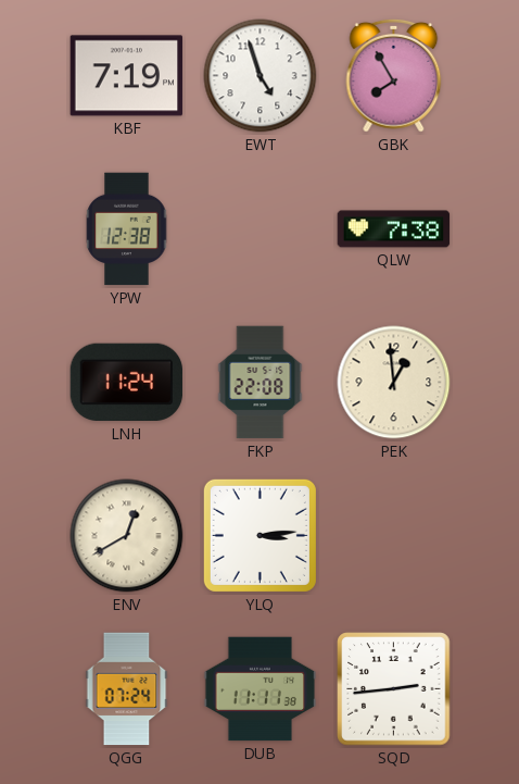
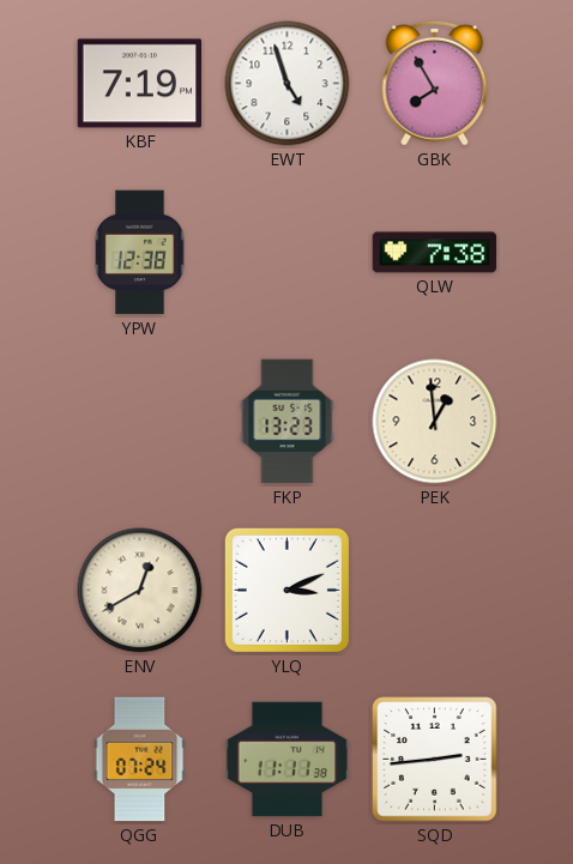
LNH: 11:24 -> none
FKP: 22:08 -> 13:23
YLQ: 3:14 -> 3:11
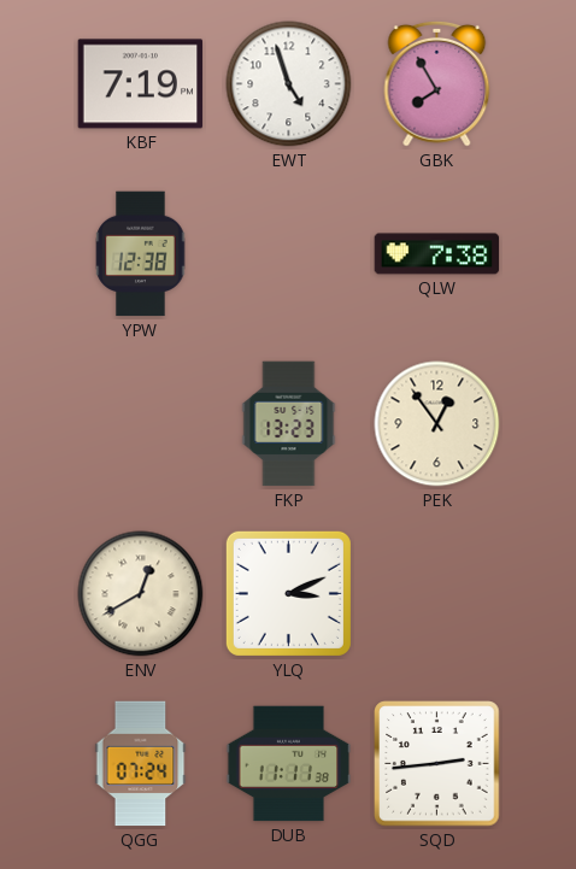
PEK: 12:59 -> 12:54
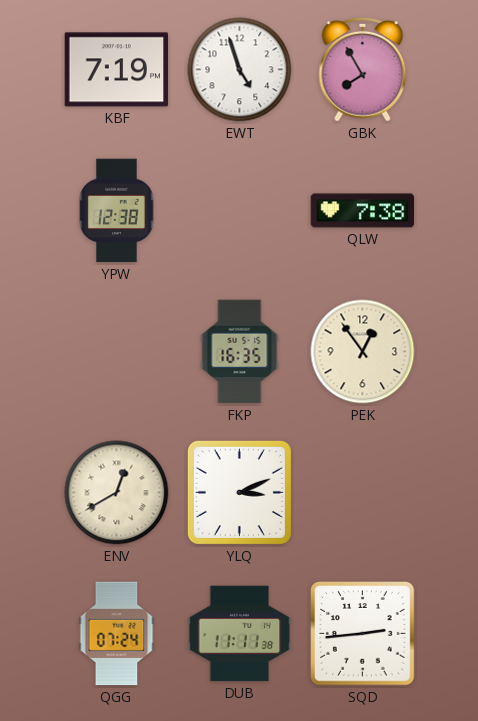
FKP: 13:23 -> 16:35
